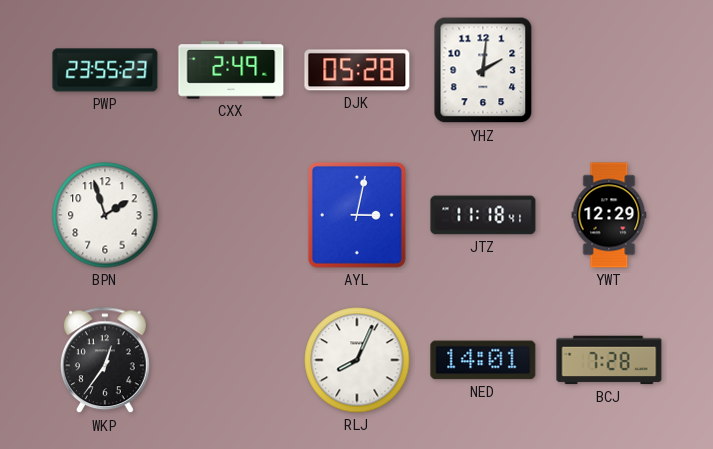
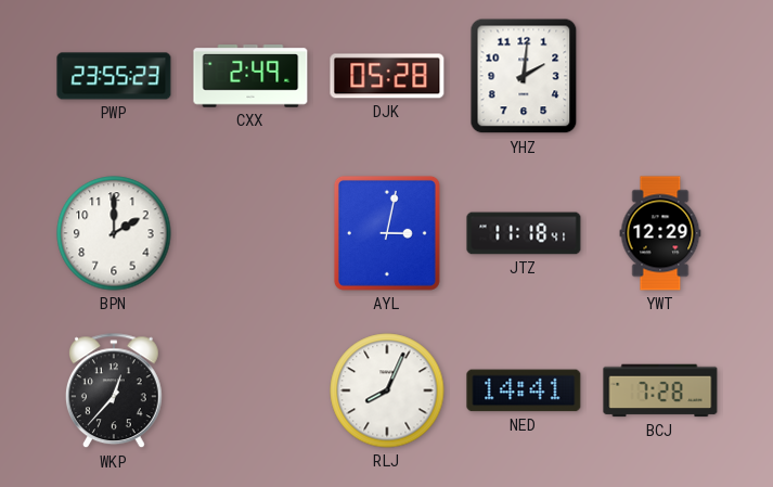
BPN: 1:57 -> 2:00
WKP: 12:36 -> 12:37
NED: 14:01 -> 14:41
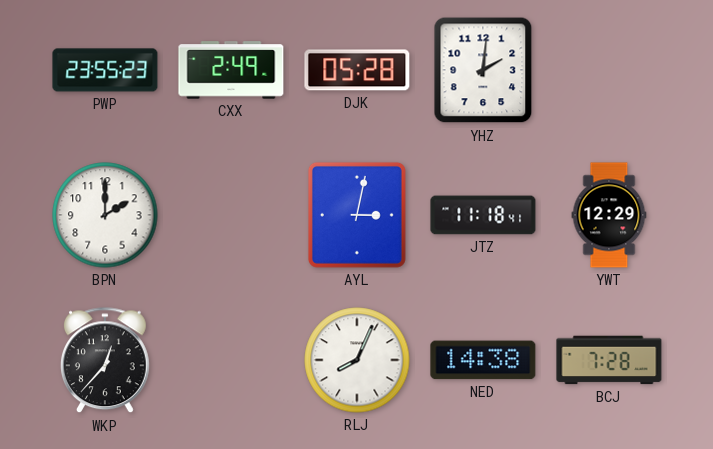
NED: 14:41 -> 14:38
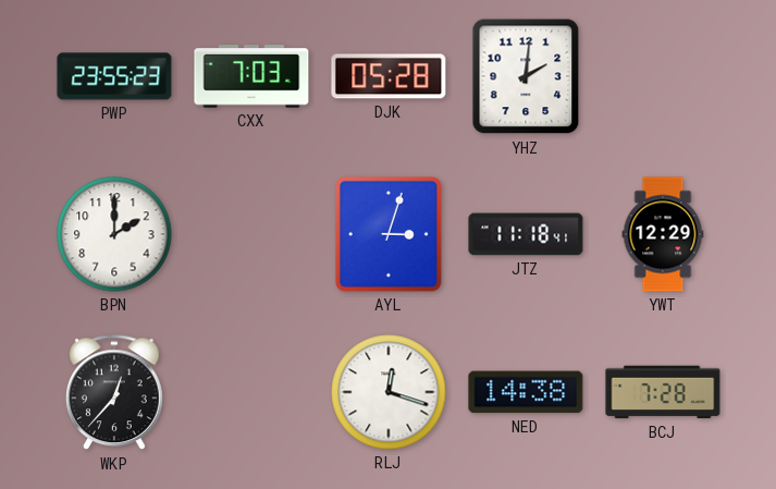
CXX: 2:49 -> 7:03
AYL: 3:02 -> 3:03
RLJ: 8:04 -> 12:18
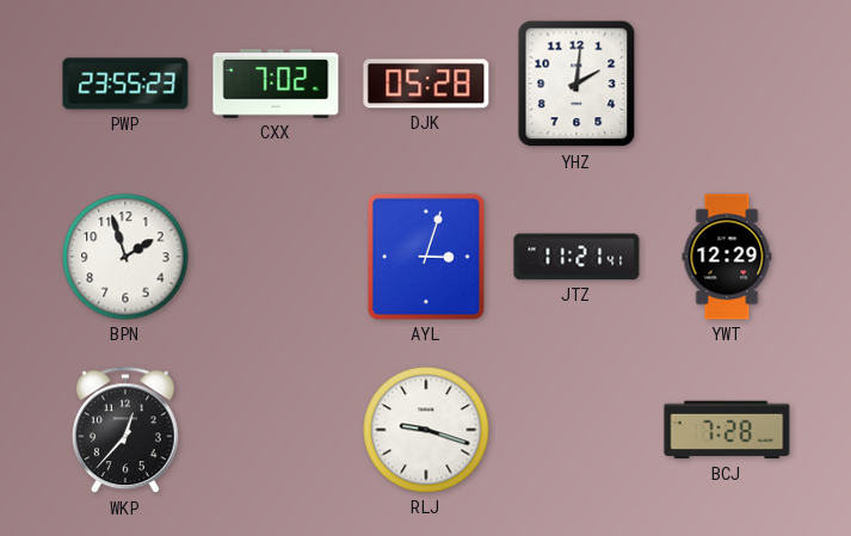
CXX: 7:03 -> 7:02
BPN: 2:00 -> 1:57
JTZ: 11:18 -> 11:21
RLJ: 12:18 -> 9:18
NED: 14:38 -> none
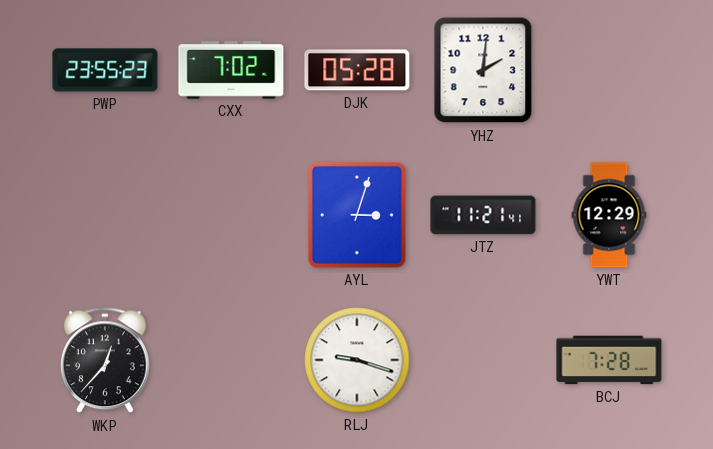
BPN: 1:57 -> none
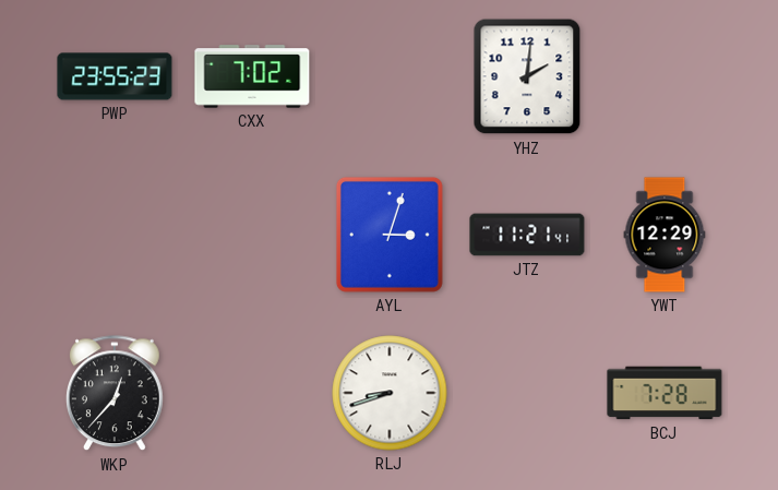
DJK: 05:28 -> none
RLJ: 9:18 -> 8:42
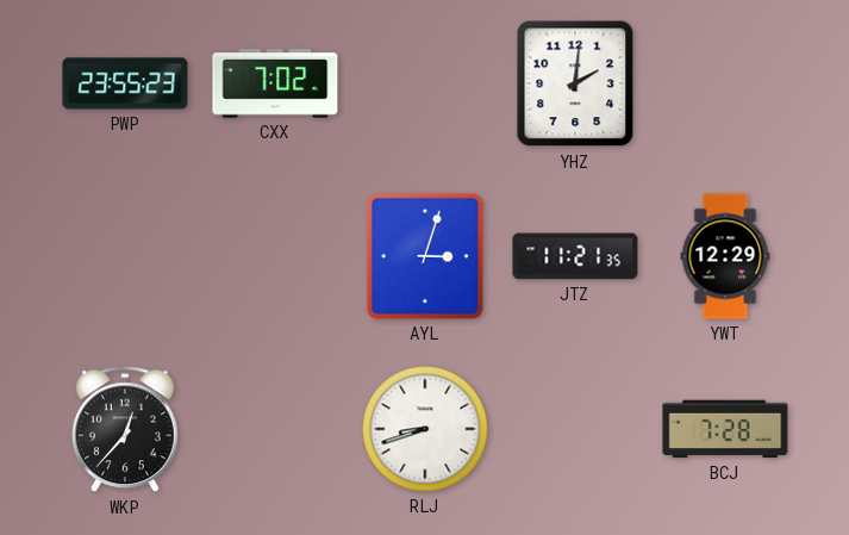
JTZ: 11:21:41 -> 11:21:35
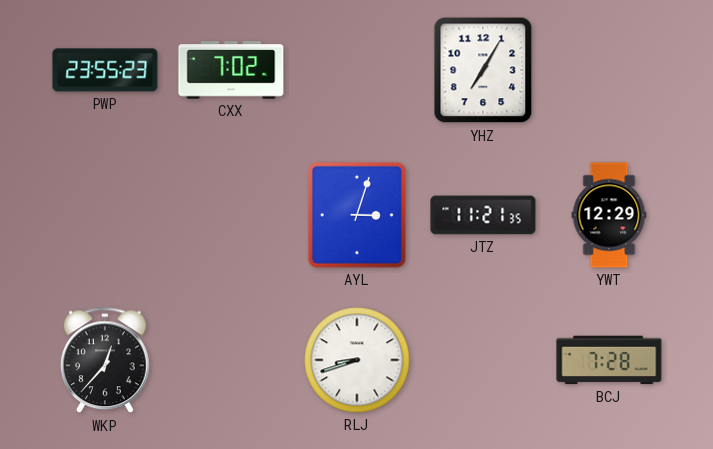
YHZ: 2:01 -> 7:05
